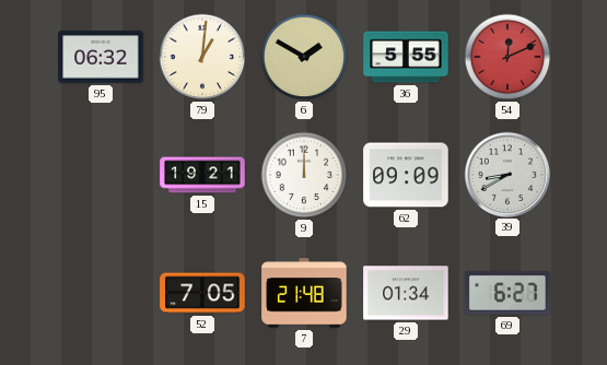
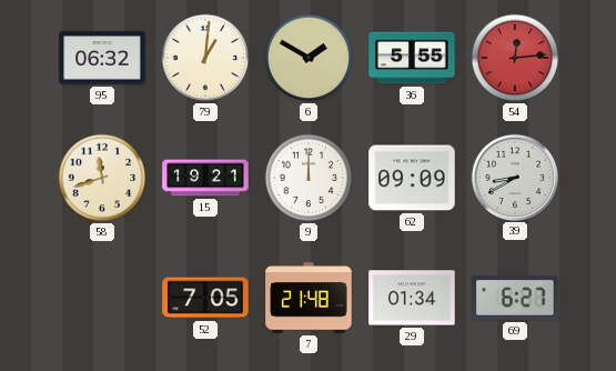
54: 12:11 -> 12:14
58: none -> 11:42
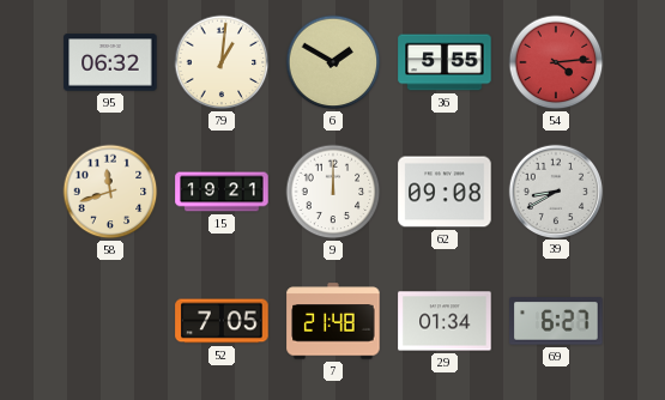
54: 12:14 -> 4:14
62: 09:09 -> 09:08
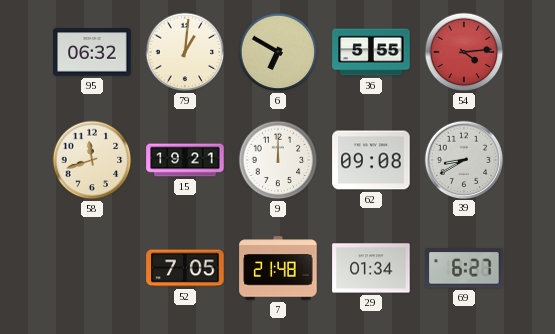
6: 1:50 -> 6:50
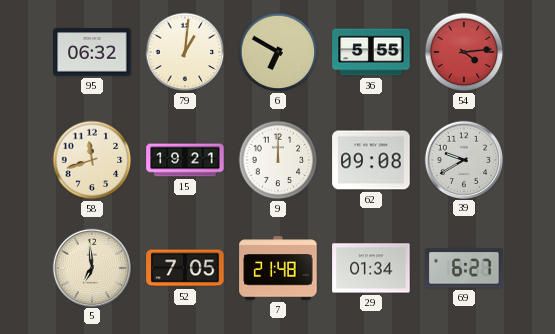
39: 8:40 -> 9:40
5: none -> 6:59
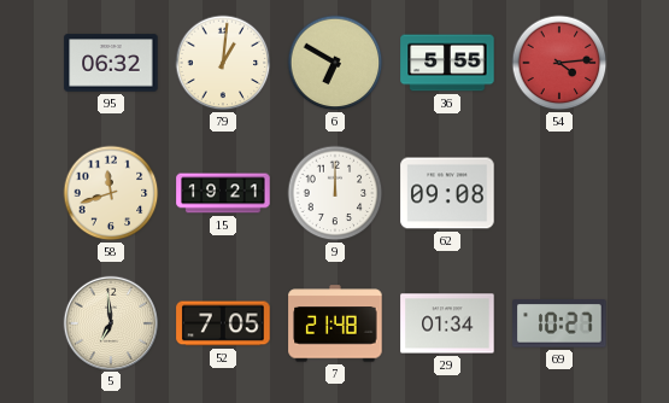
39: 9:40 -> none
69: 6:27 -> 10:27
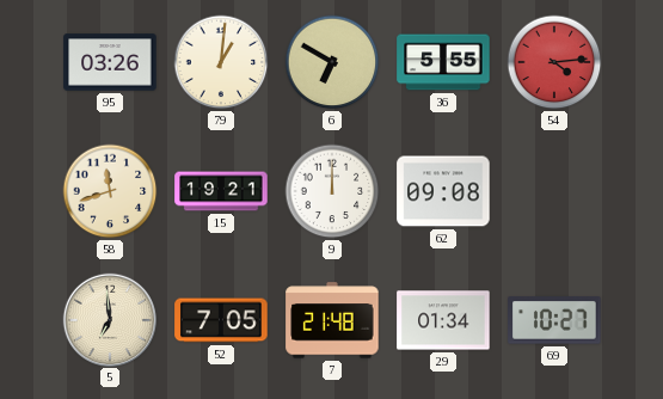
95: 06:32 -> 03:26
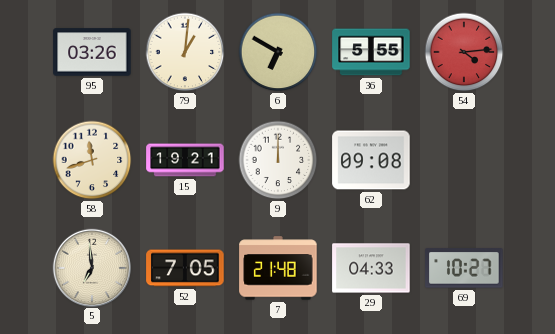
29: 01:34 -> 04:33
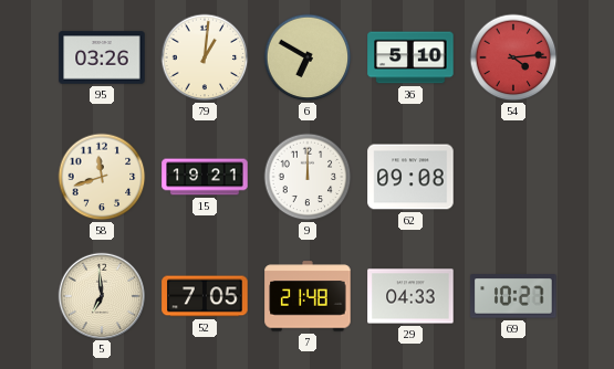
36: 5:55 -> 5:10
